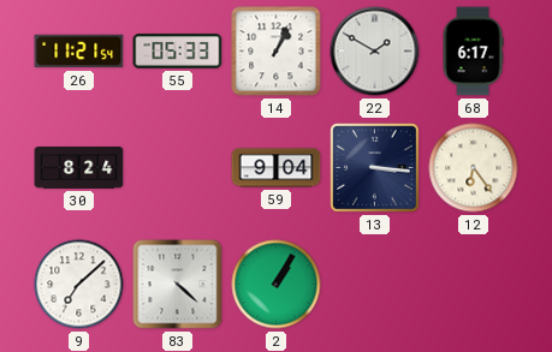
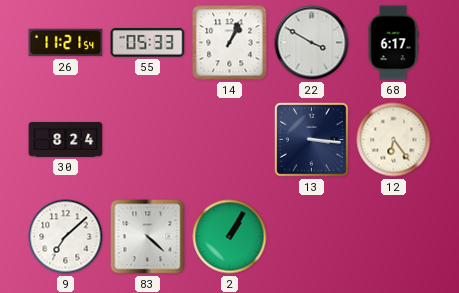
22: 1:50 -> 3:50
59: 9:04 -> none
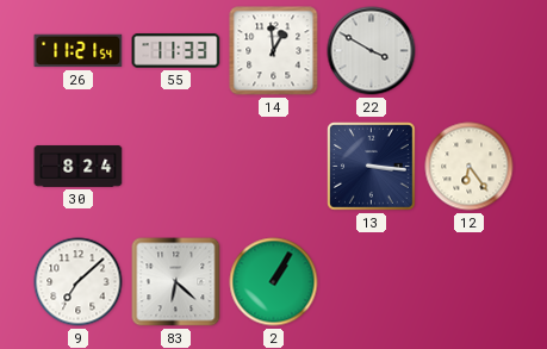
55: 05:33 -> 11:33
14: 1:04 -> 12:59
68: 6:17 -> none
83: 4:22 -> 6:22
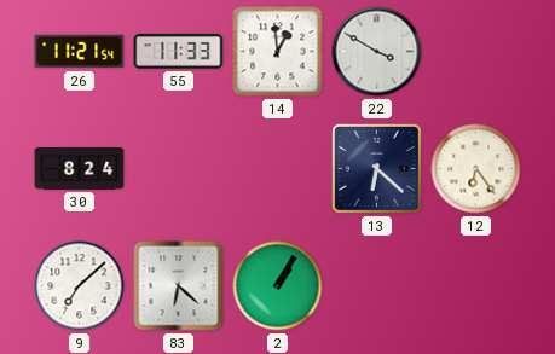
13: 3:16 -> 6:22
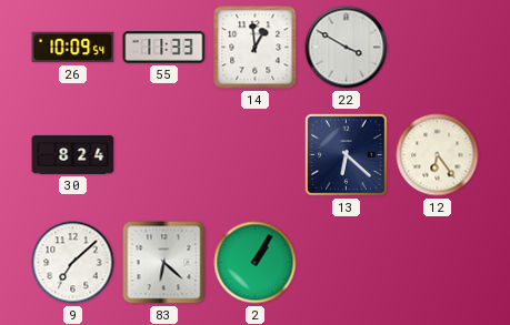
26: 11:21 -> 10:09
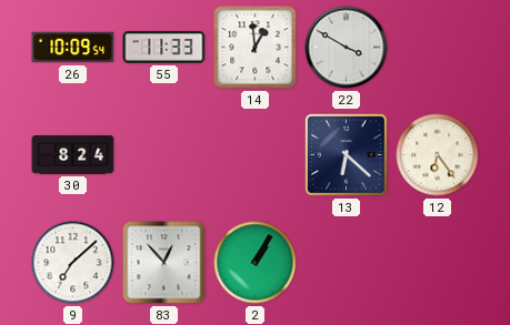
83: 6:22 -> 12:53
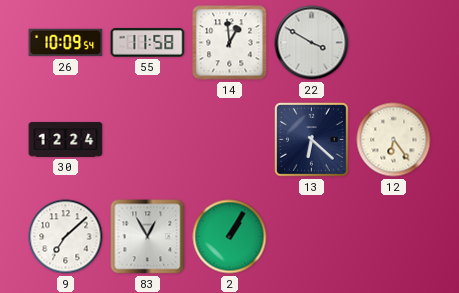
55: 11:33 -> 11:58
30: 8:24 -> 12:24
83: 12:53 -> 12:55
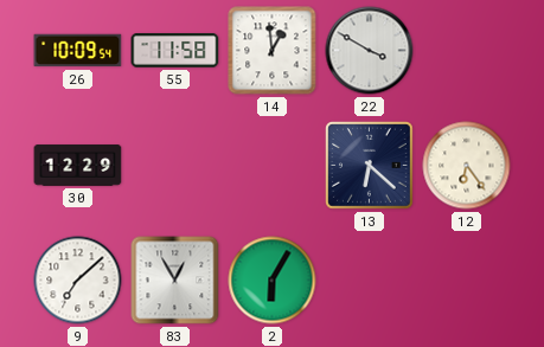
30: 12:24 -> 12:29
2: 1:05 -> 6:05
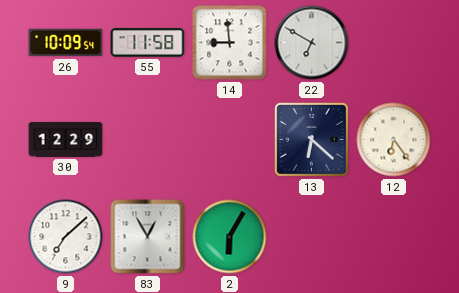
14: 12:59 -> 8:59
22: 3:50 -> 6:50
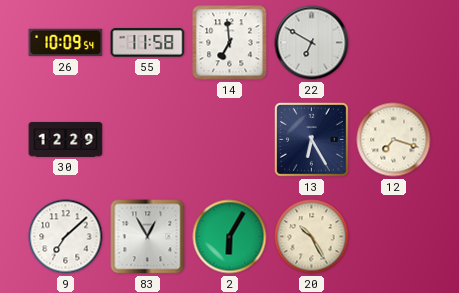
14: 8:59 -> 6:59
13: 6:22 -> 6:25
12: 6:24 -> 7:18
20: none -> 10:25
